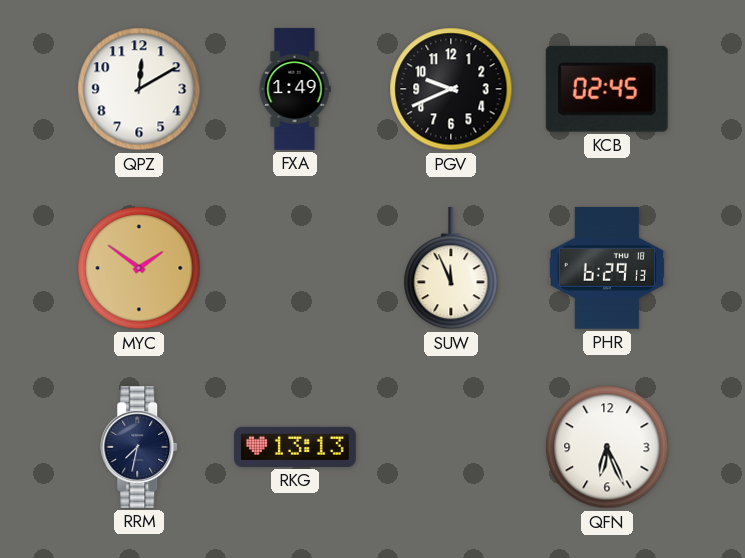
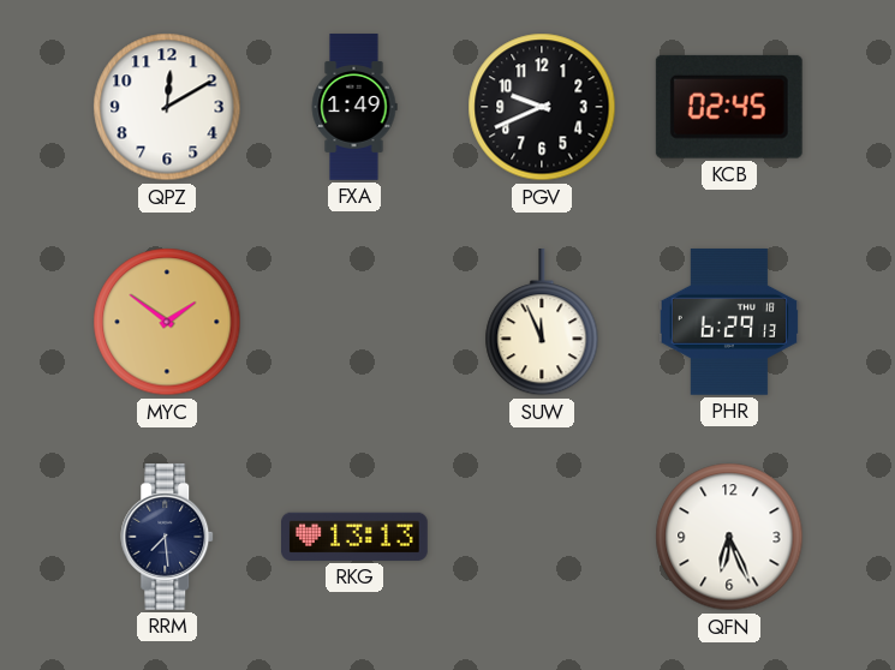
RRM: 7:32 -> 7:29
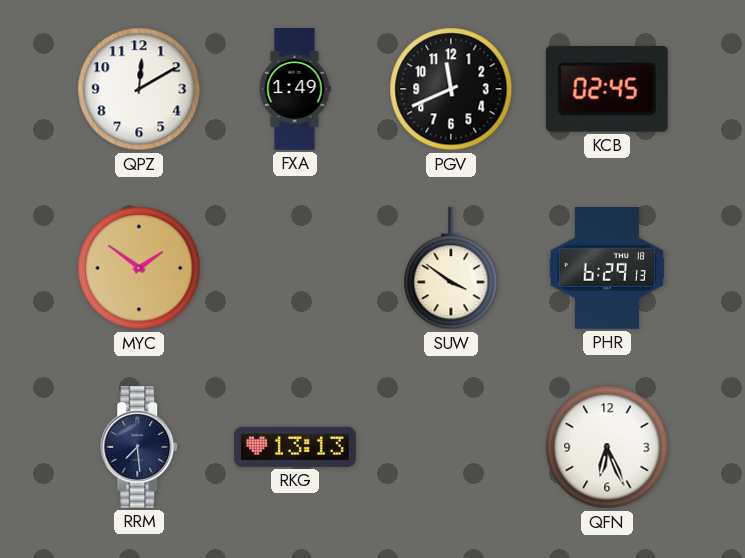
PGV: 9:41 -> 11:41
SUW: 11:56 -> 3:51
